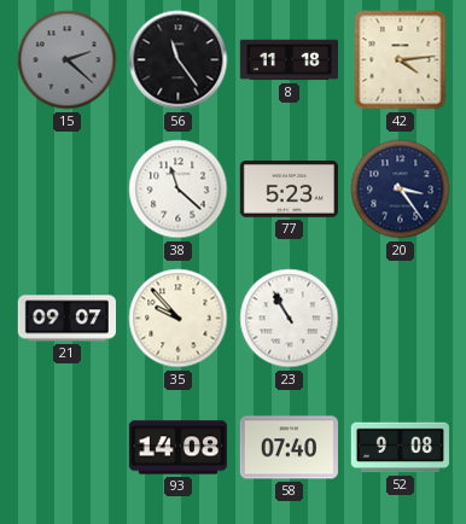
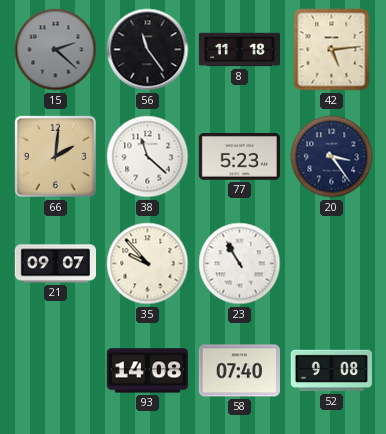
42: 4:14 -> 5:14
66: none -> 2:01
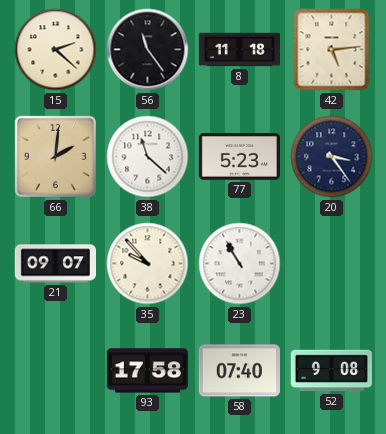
15 dial: grey -> cream
93: 14:08 -> 17:58
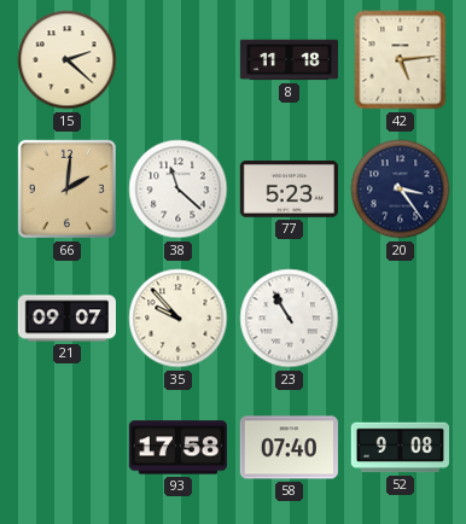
56: 11:24 -> none
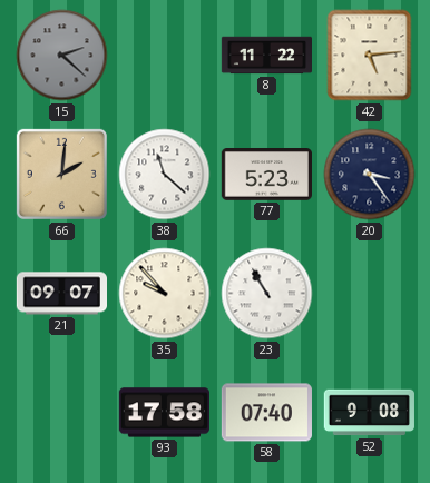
15 dial: cream -> grey
8: 11:18 -> 11:22
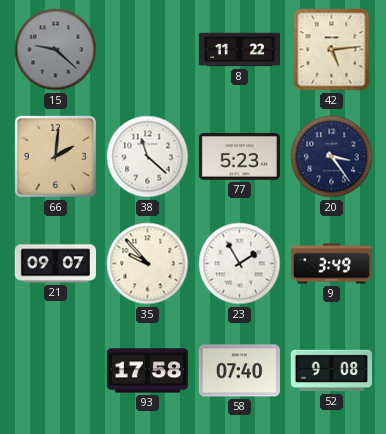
15: 2:22 -> 9:22
23: 10:55 -> 1:55
9: none -> 3:49
